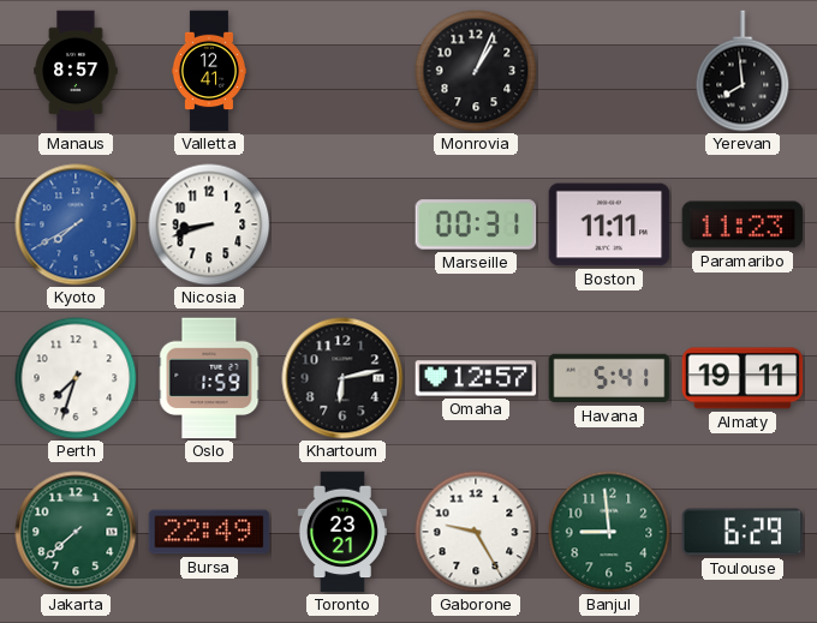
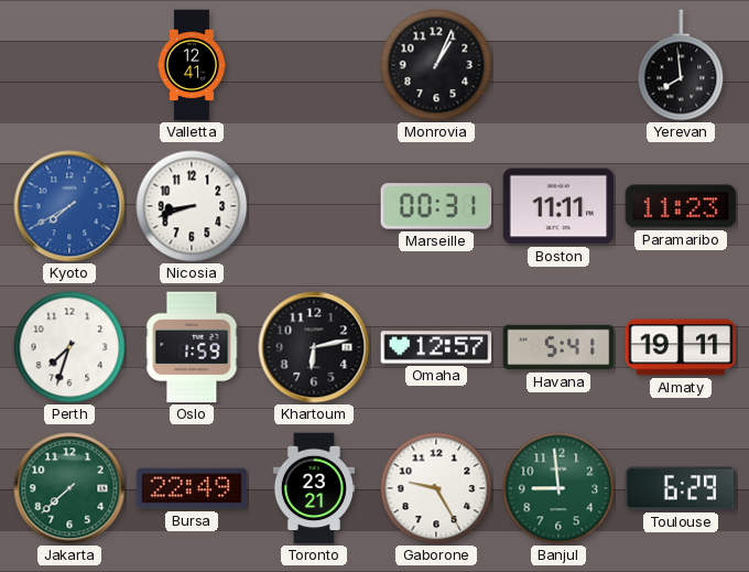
Manaus: 8:57 -> none
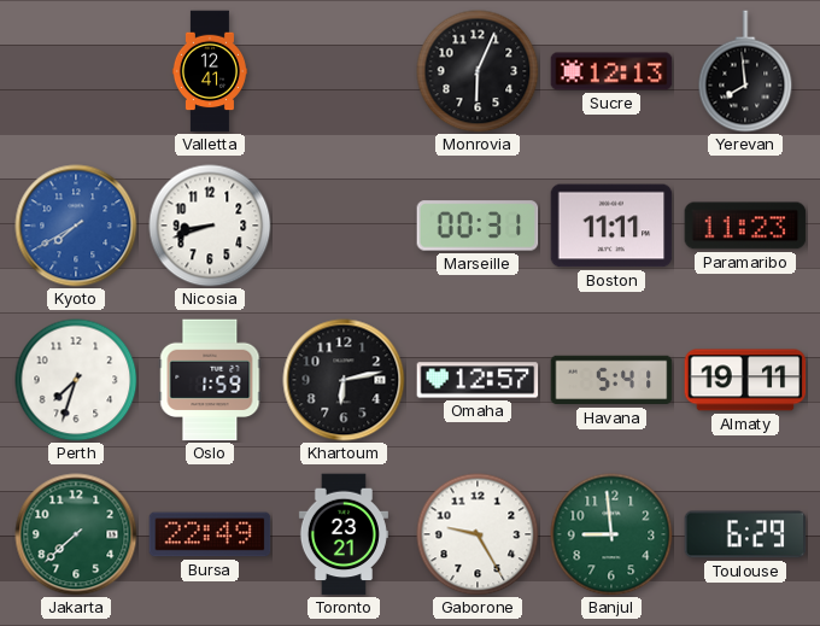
Monrovia: 1:04 -> 6:04
Sucre: none -> 12:13
